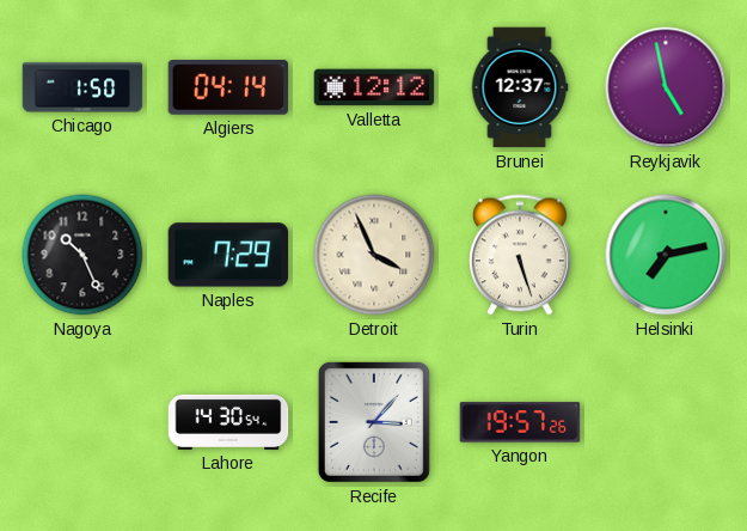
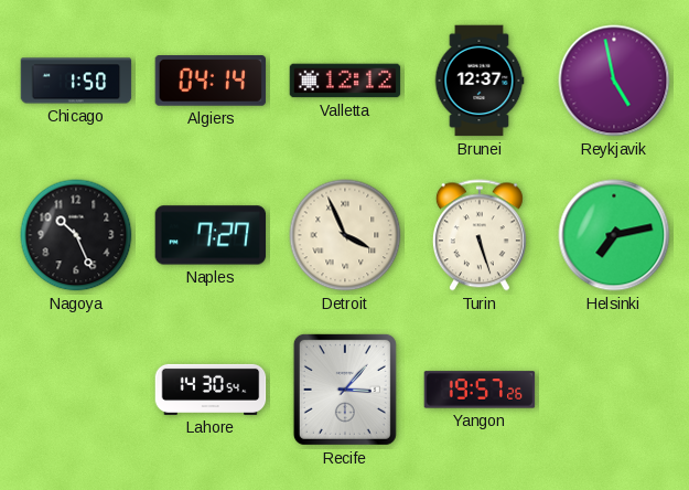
Naples: 7:29 -> 7:27
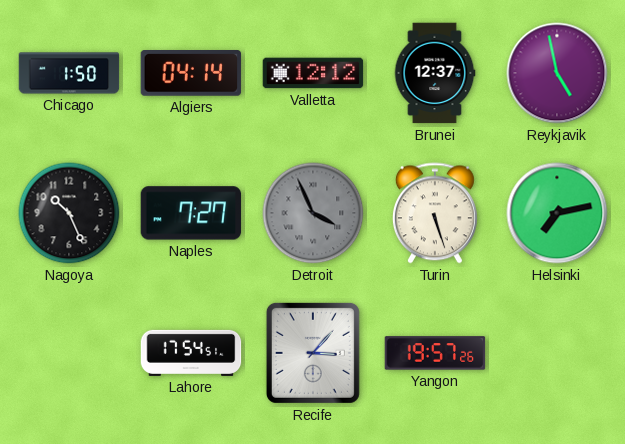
Detroit dial: cream -> grey
Lahore: 14:30 -> 17:54
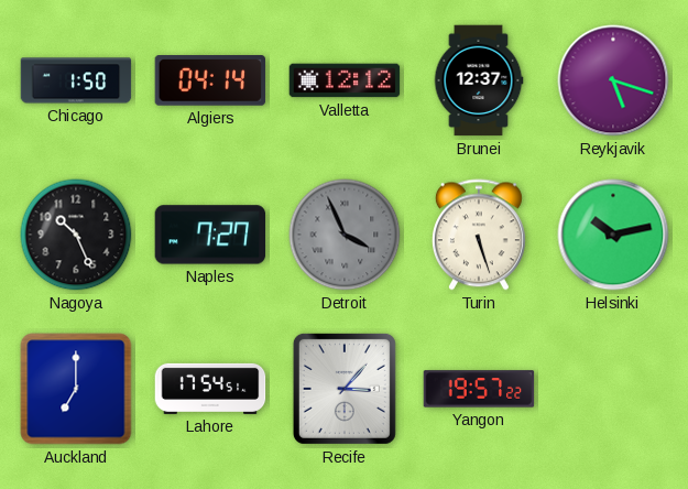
Reykjavik: 4:58 -> 5:18
Helsinki: 7:13 -> 10:13
Auckland: none -> 7:00
Yangon: 19:57:26 -> 19:57:22
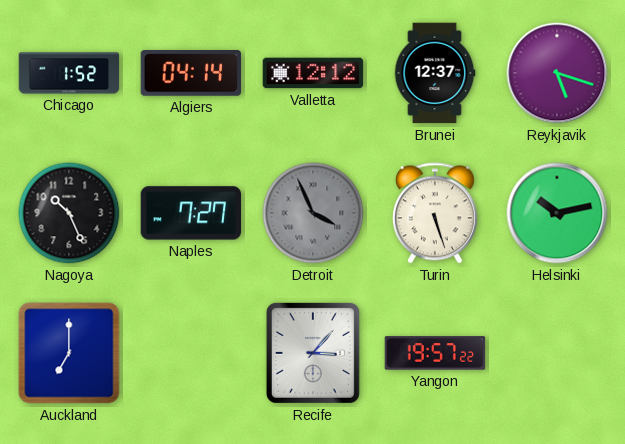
Chicago: 1:50 -> 1:52
Lahore: 17:54 -> none
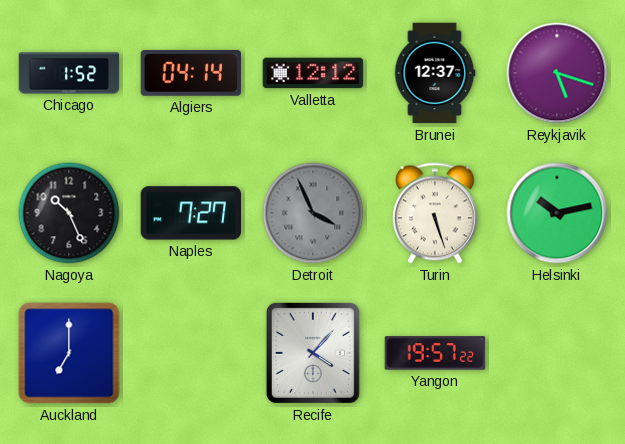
Recife: 3:07 -> 4:07
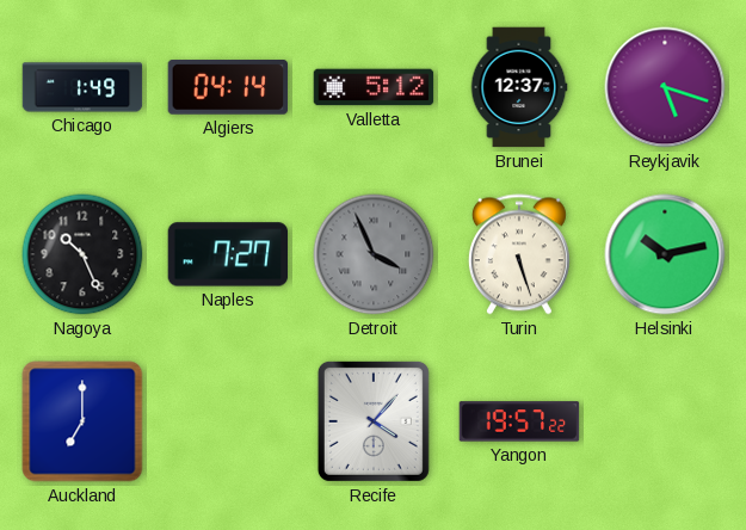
Chicago: 1:52 -> 1:49
Valletta: 12:12 -> 5:12
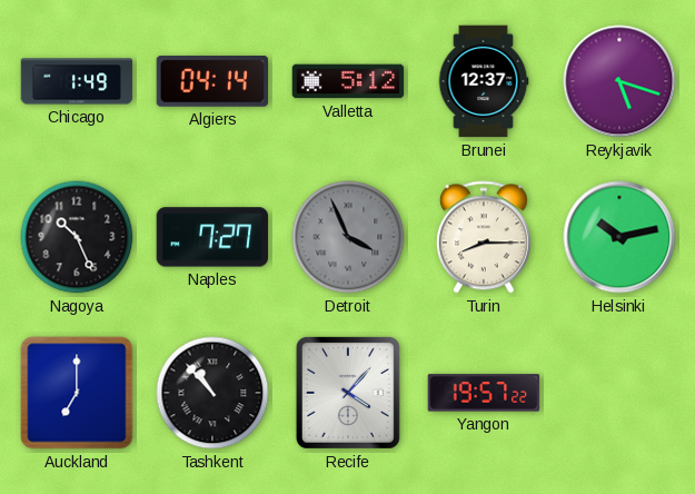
Turin: 5:27 -> 8:15
Tashkent: none -> 10:53
